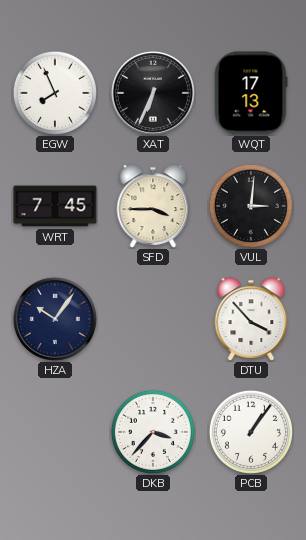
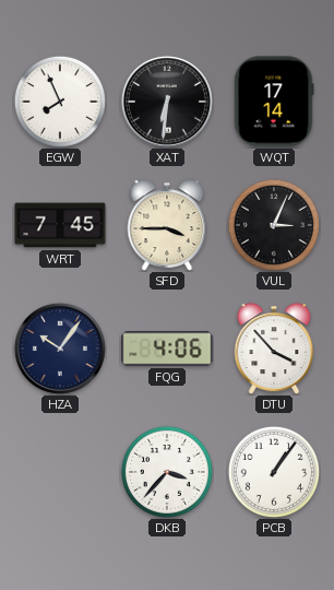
XAT: 6:34 -> 6:31
WQT: 17:13 -> 17:14
VUL: 3:01 -> 3:04
FQG: none -> 4:06
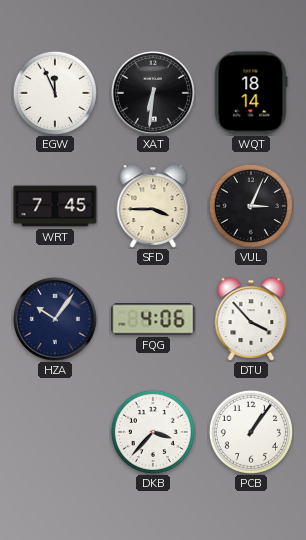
EGW: 7:56 -> 11:56
WQT: 17:14 -> 18:14
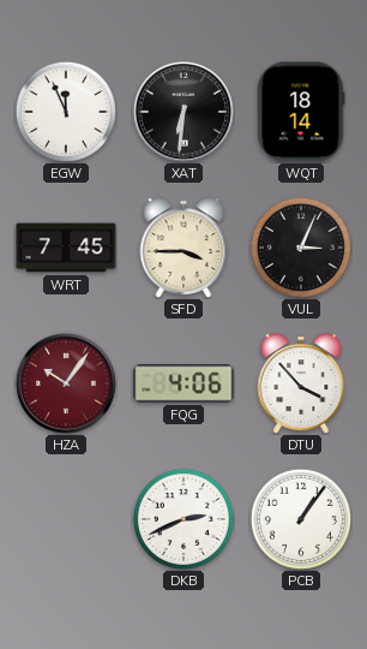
HZA dial: navy -> burgundy
DKB: 3:37 -> 2:41
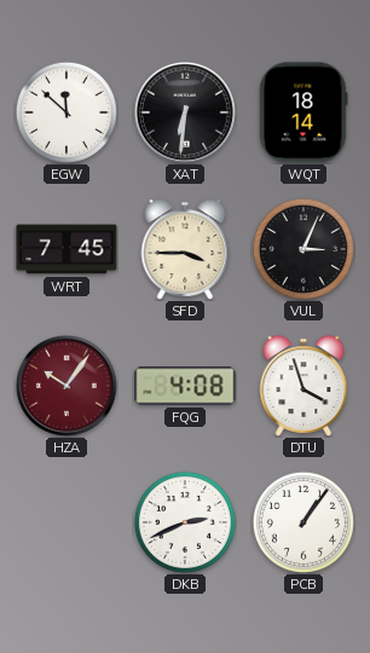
EGW: 11:56 -> 11:52
FQG: 4:06 -> 4:08
DTU: 3:53 -> 3:57
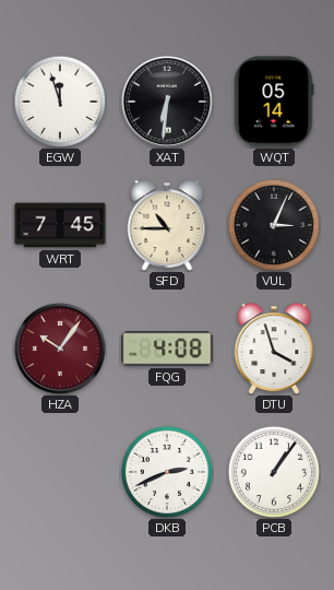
EGW: 11:52 -> 11:57
WQT: 18:14 -> 05:14
SFD: 3:45 -> 10:45
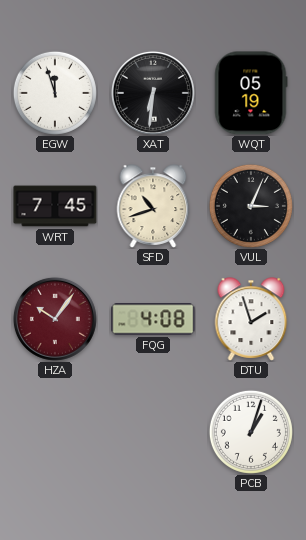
WQT: 05:14 -> 05:19
SFD: 10:45 -> 10:42
DTU: 3:57 -> 1:57
DKB: 2:41 -> none
PCB: 1:06 -> 1:03
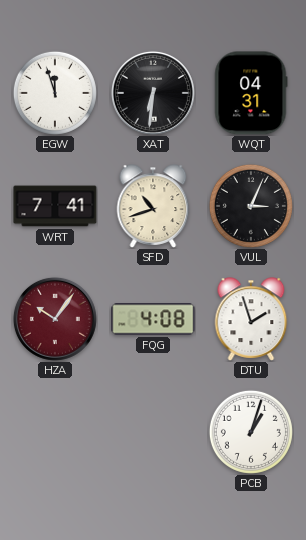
WQT: 05:19 -> 04:31
WRT: 7:45 -> 7:41
